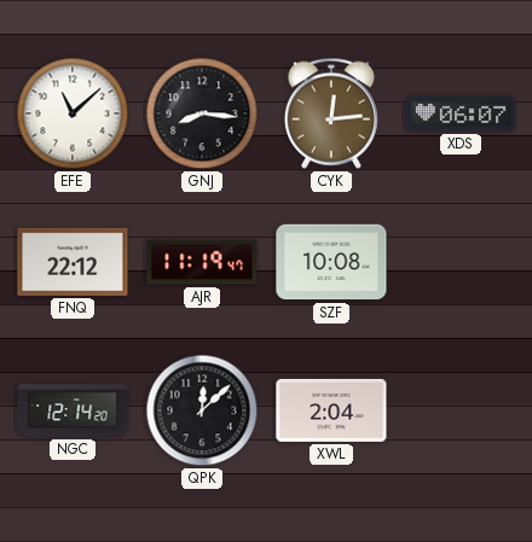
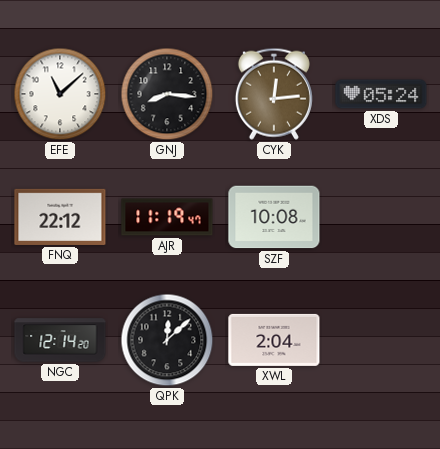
XDS: 06:07 -> 05:24
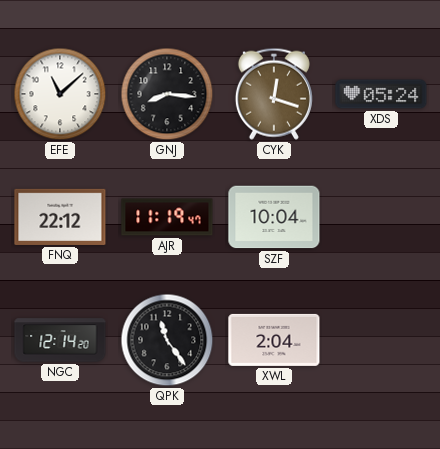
CYK: 12:14 -> 12:18
SZF: 10:08 -> 10:04
QPK: 12:08 -> 11:24
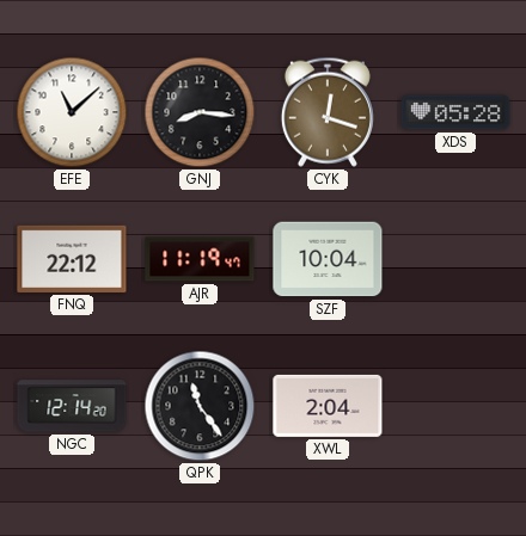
XDS: 05:24 -> 05:28
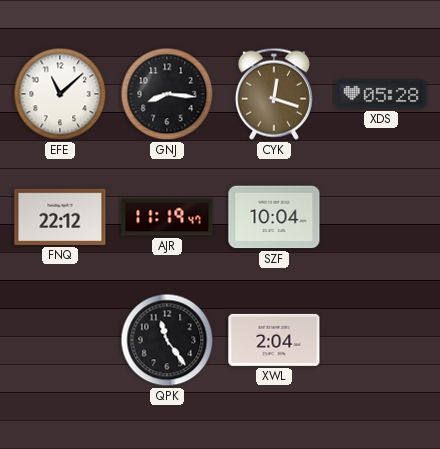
NGC: 12:14 -> none
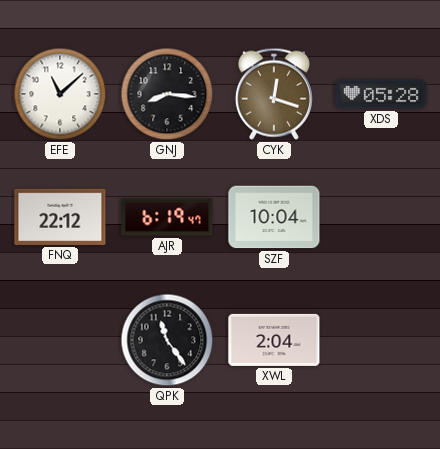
AJR: 11:19 -> 6:19
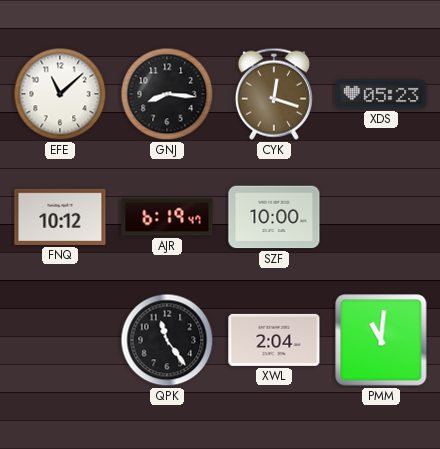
XDS: 05:28 -> 05:23
FNQ: 22:12 -> 10:12
SZF: 10:04 -> 10:00
PMM: none -> 11:01
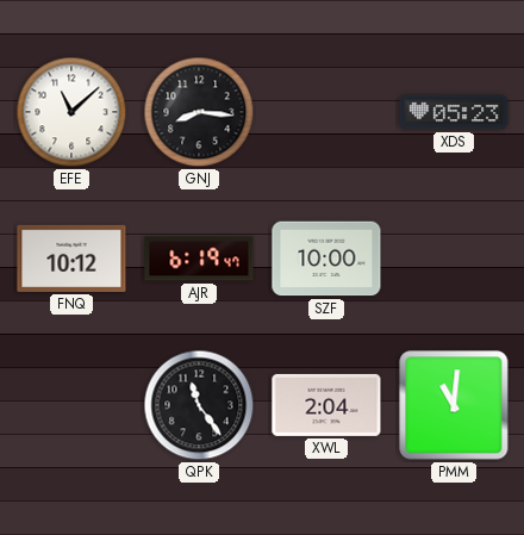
CYK: 12:18 -> none
